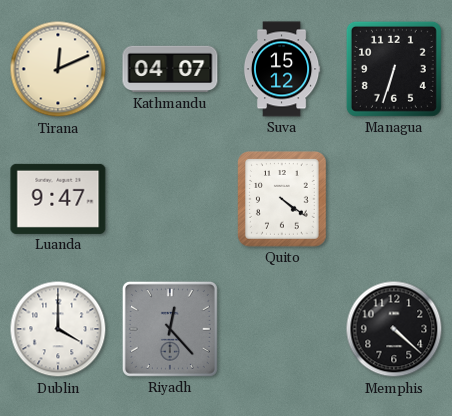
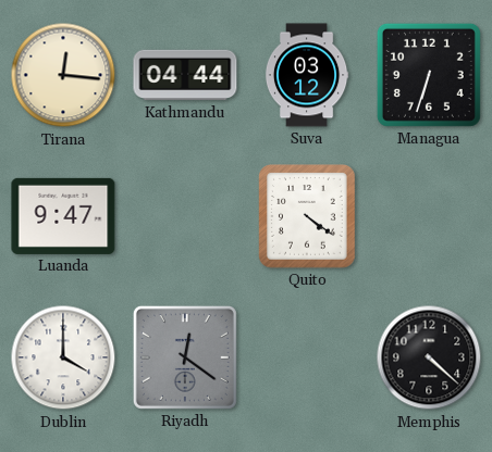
Tirana: 12:11 -> 12:16
Kathmandu: 04:07 -> 04:44
Suva: 15:12 -> 03:12
Riyadh: 12:23 -> 12:21
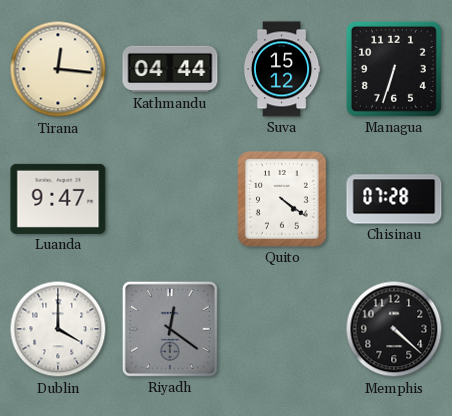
Suva: 03:12 -> 15:12
Chisinau: none -> 07:28
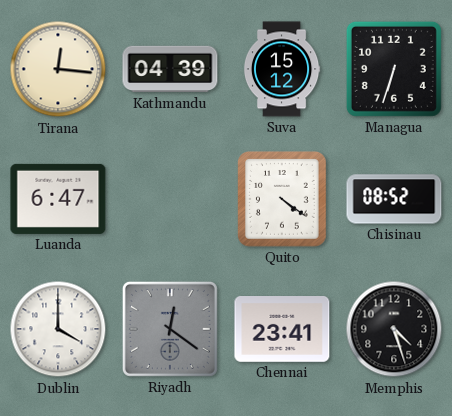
Kathmandu: 04:44 -> 04:39
Luanda: 9:47 -> 6:47
Chisinau: 07:28 -> 08:52
Chennai: none -> 23:41
Memphis: 4:22 -> 4:27
